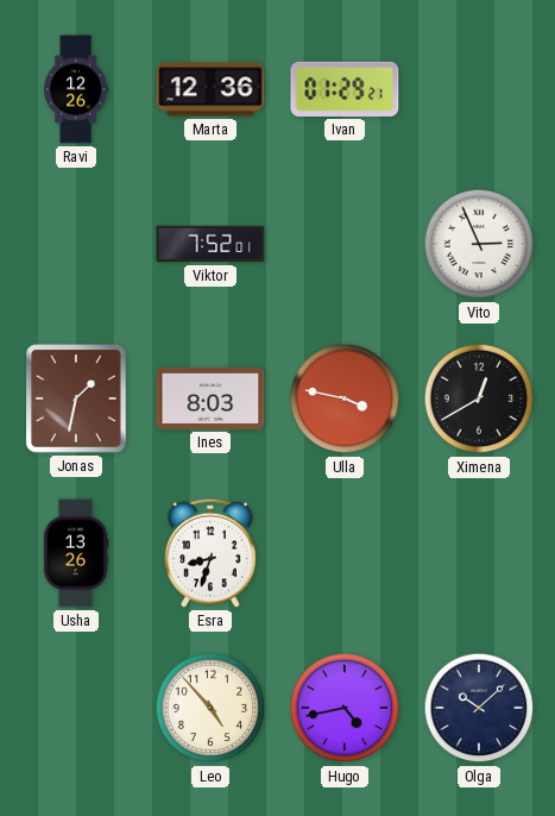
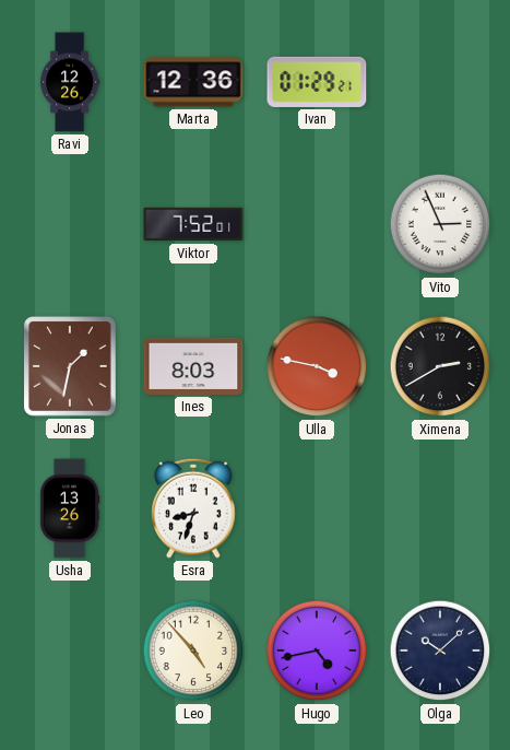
Ximena: 12:40 -> 2:40
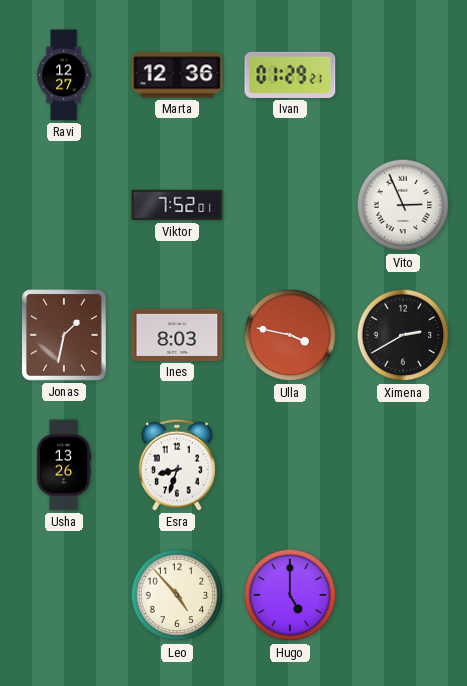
Ravi: 12:26 -> 12:27
Hugo: 4:43 -> 5:00
Olga: 10:08 -> none
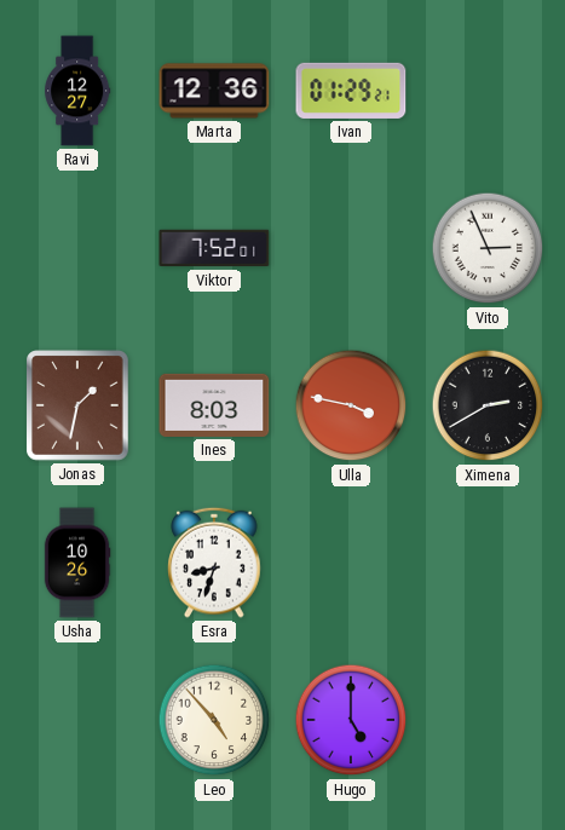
Usha: 13:26 -> 10:26
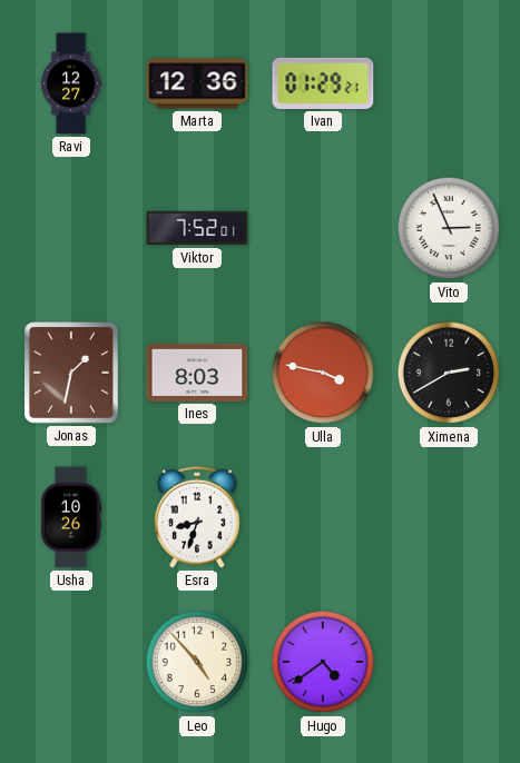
Hugo: 5:00 -> 4:39
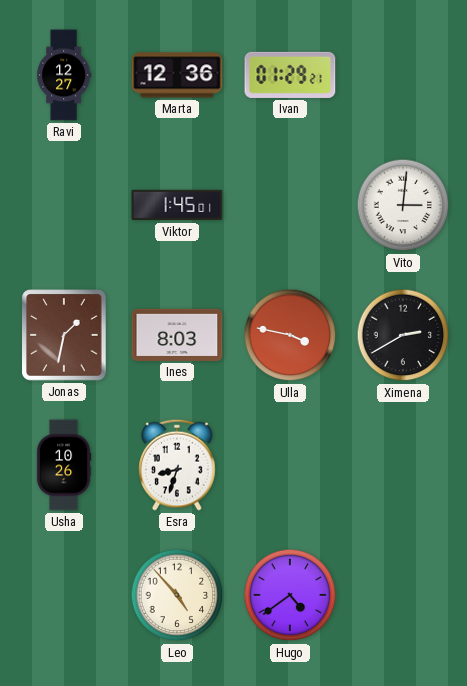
Viktor: 7:52 -> 1:45
Vito: 2:56 -> 3:01
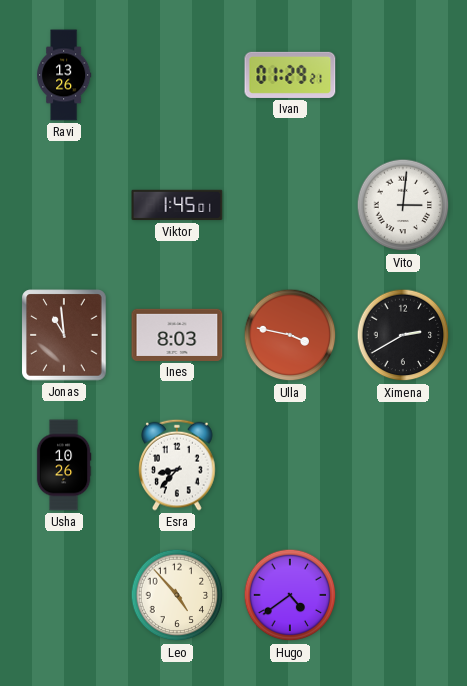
Ravi: 12:27 -> 13:26
Marta: 12:36 -> none
Jonas: 1:32 -> 10:59
Esra: 8:33 -> 8:37
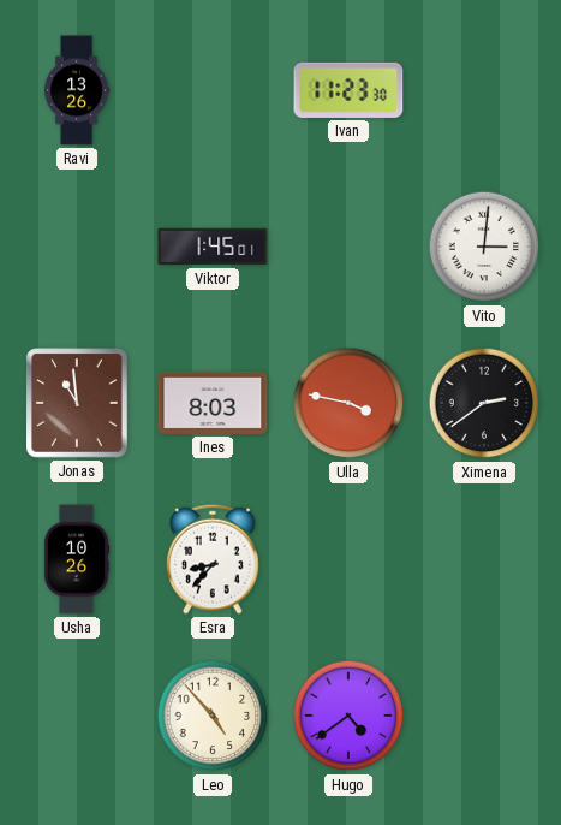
Ivan: 01:29 -> 11:23
Ximena: 2:40 -> 2:39
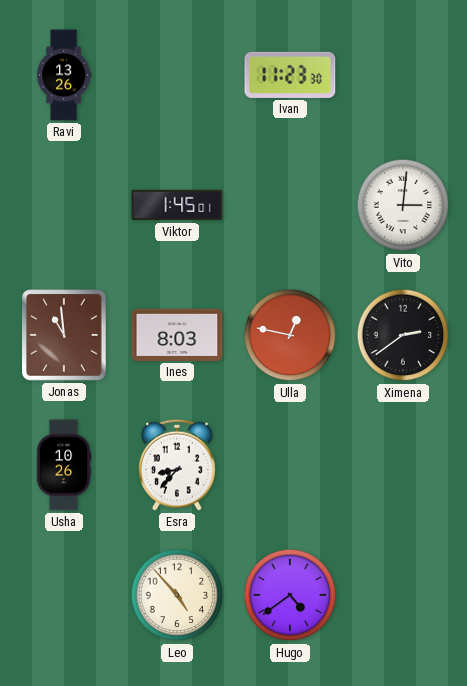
Ulla: 3:47 -> 12:47
